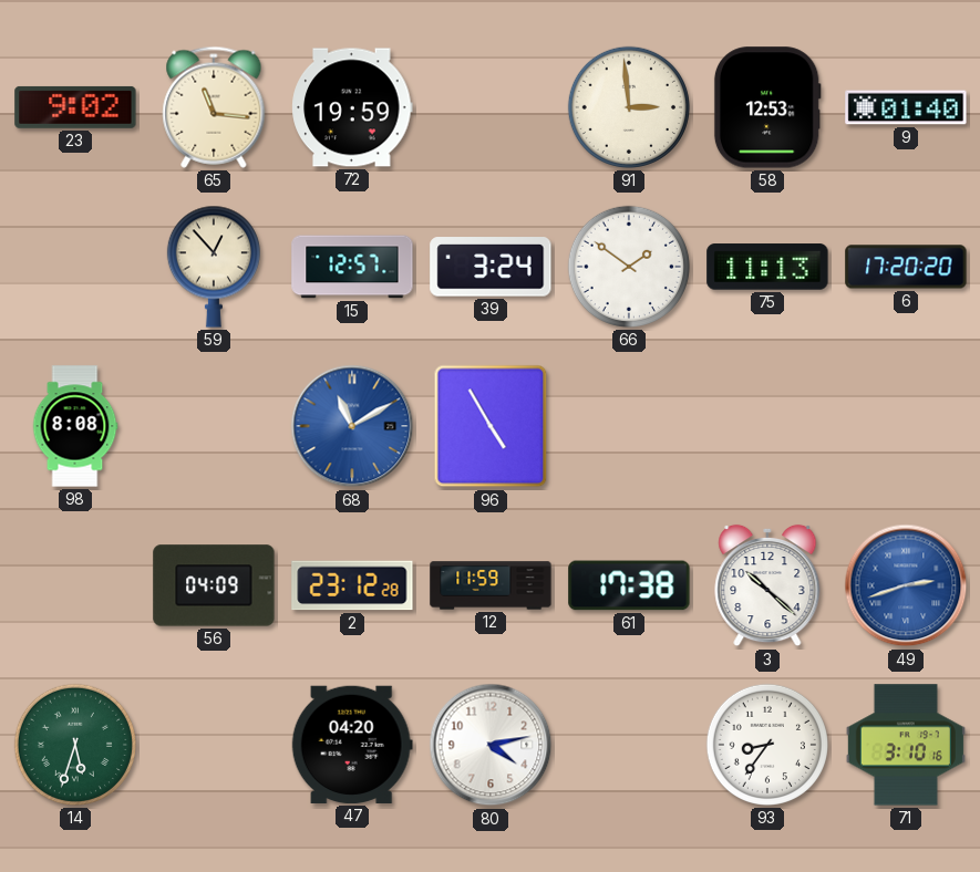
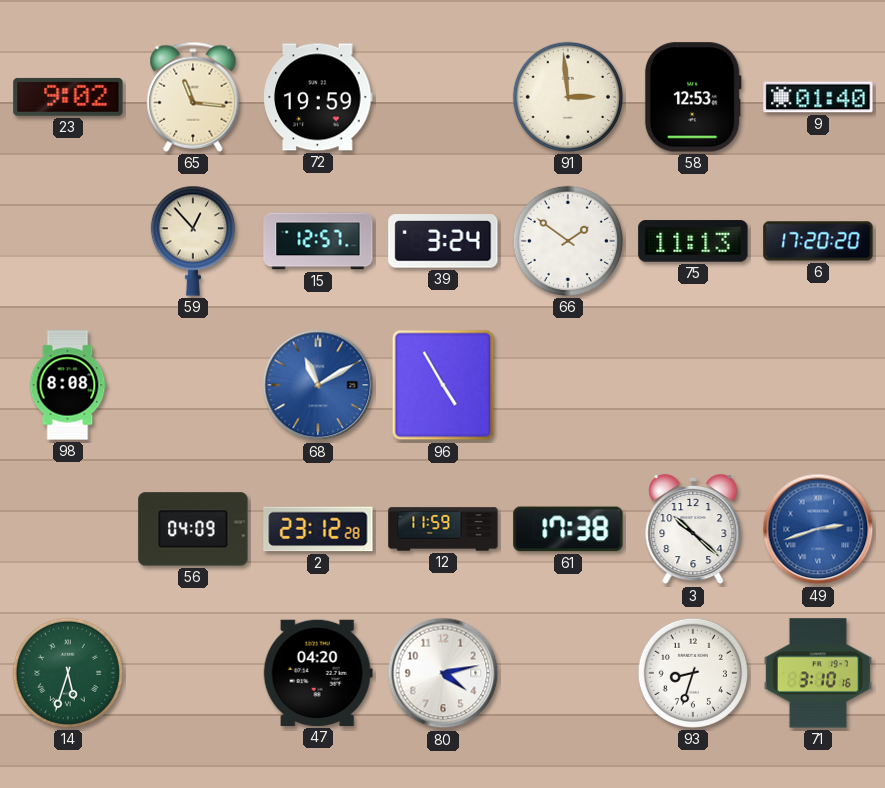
93: 8:36 -> 8:33
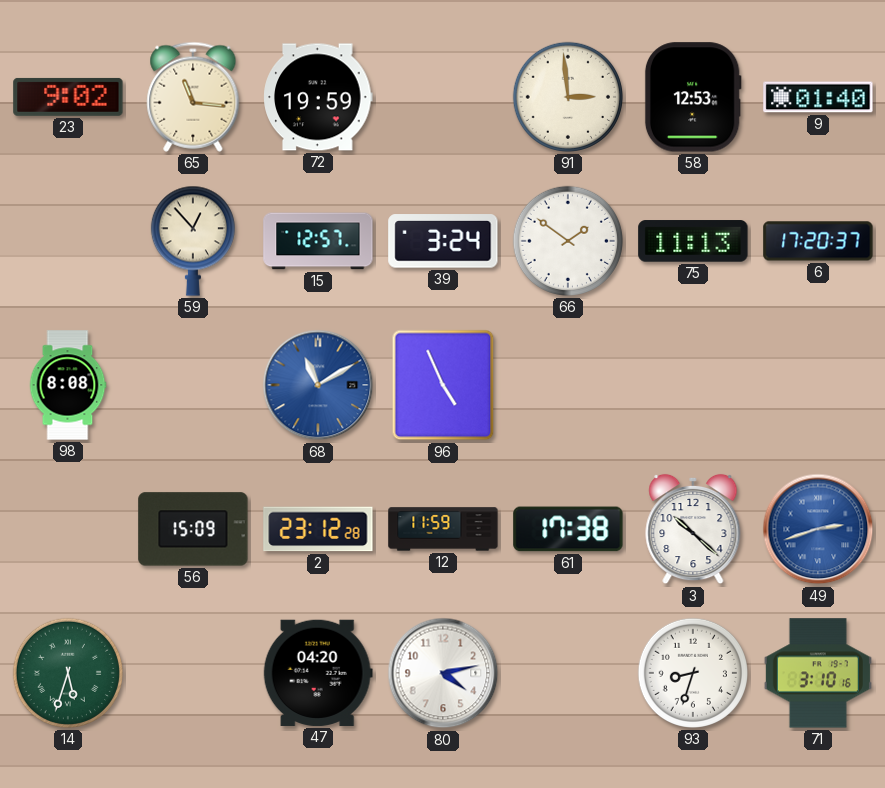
6: 17:20:20 -> 17:20:37
96: 4:55 -> 4:56
56: 04:09 -> 15:09
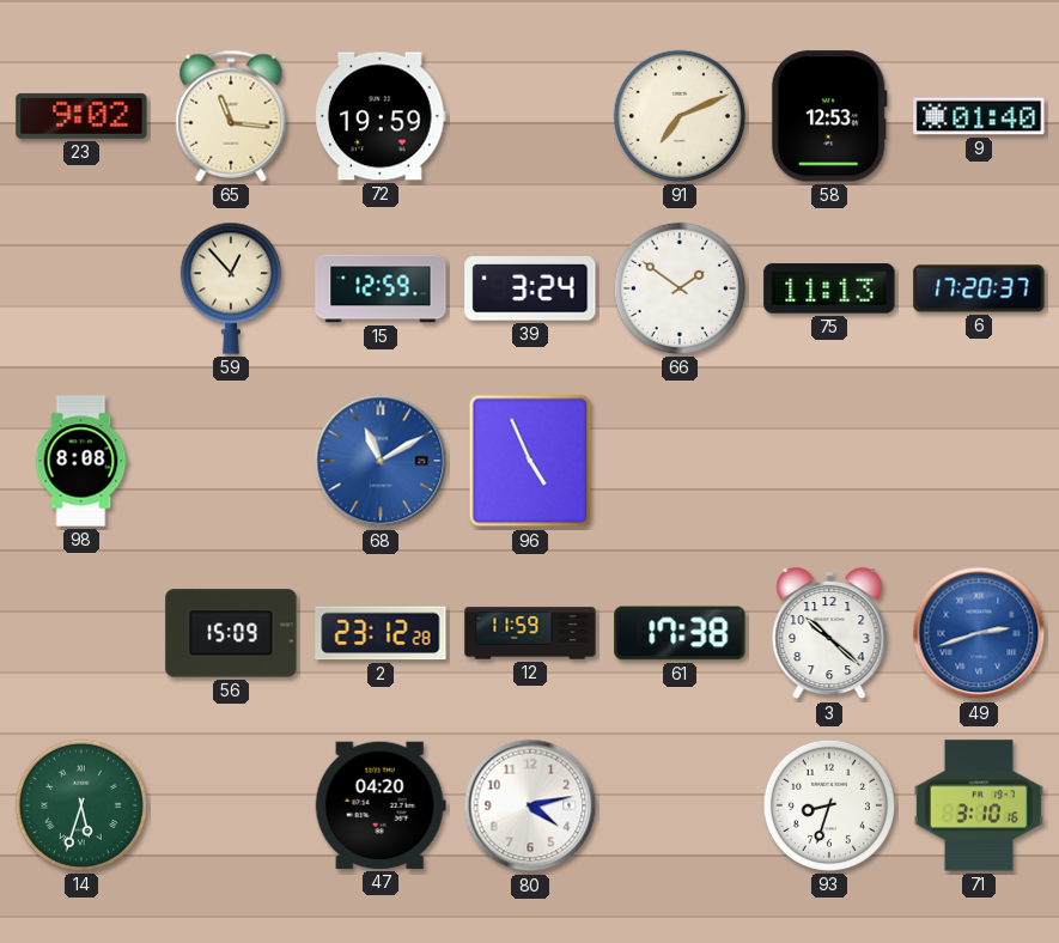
91: 2:59 -> 7:11
15: 12:57 -> 12:59
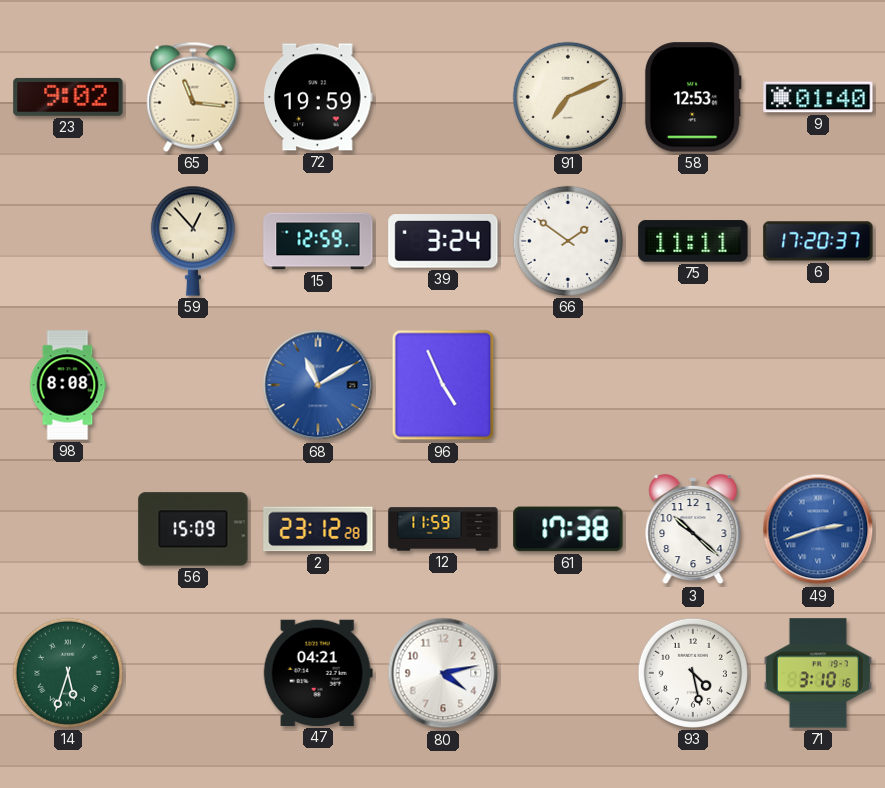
75: 11:13 -> 11:11
47: 04:20 -> 04:21
93: 8:33 -> 4:28
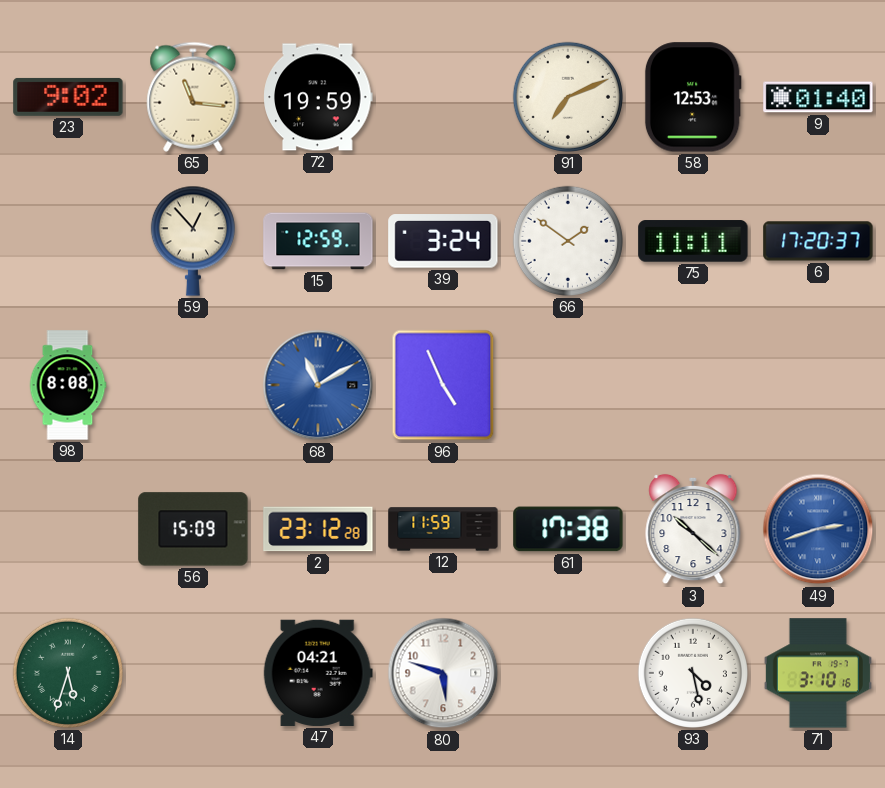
80: 4:13 -> 5:48
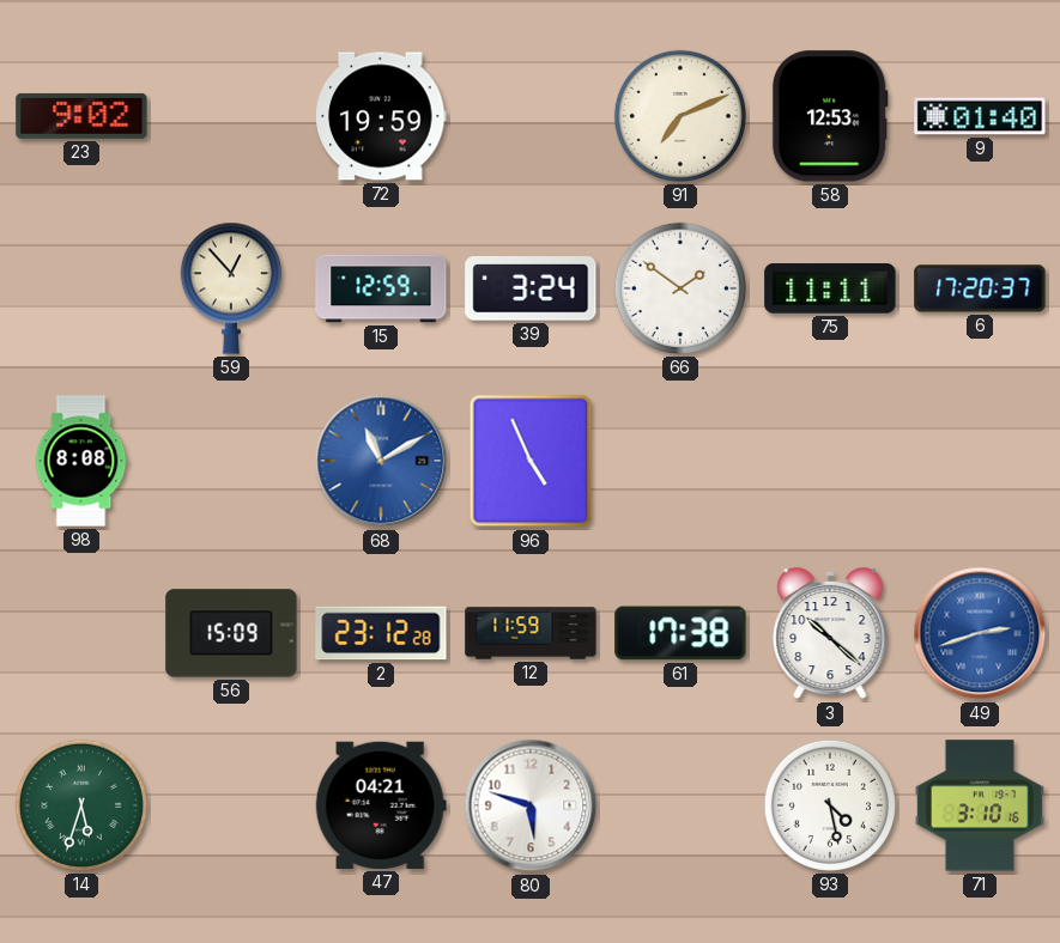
65: 11:16 -> none
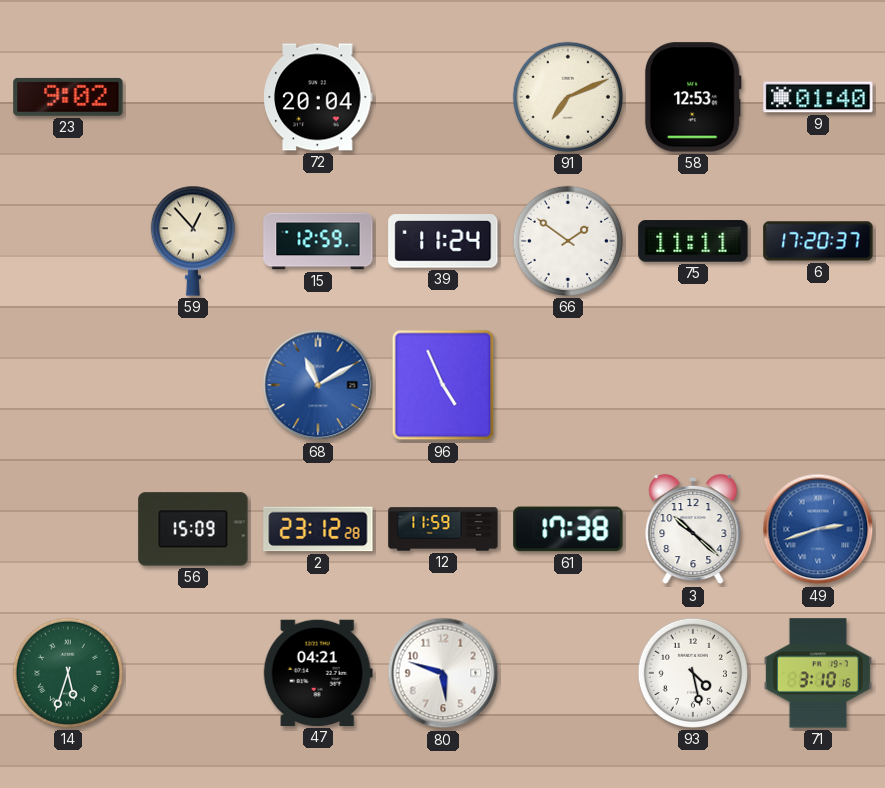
72: 19:59 -> 20:04
39: 3:24 -> 11:24
98: 8:08 -> none
